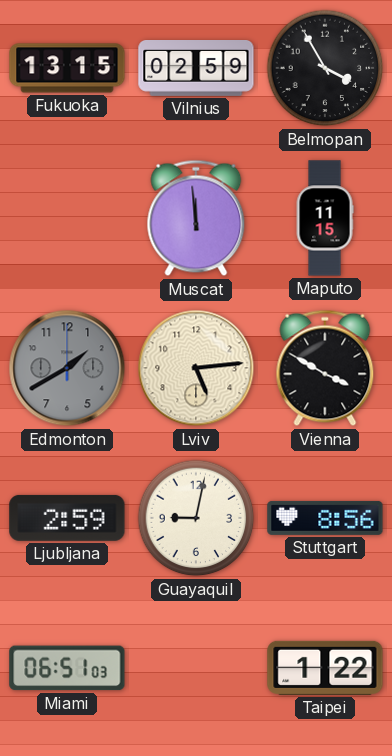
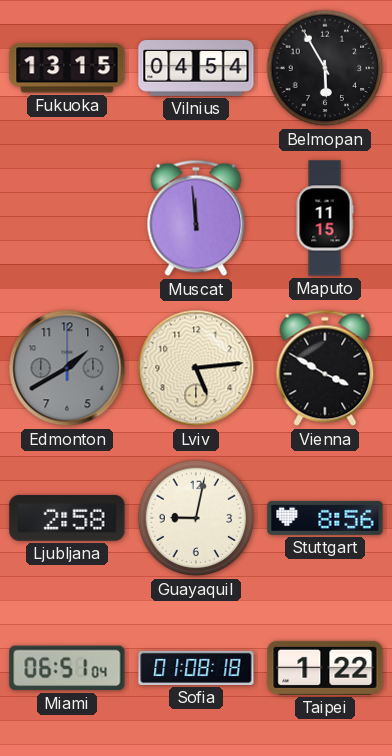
Vilnius: 02:59 -> 04:54
Belmopan: 3:55 -> 5:55
Ljubljana: 2:59 -> 2:58
Miami: 06:51:03 -> 06:51:04
Sofia: none -> 01:08
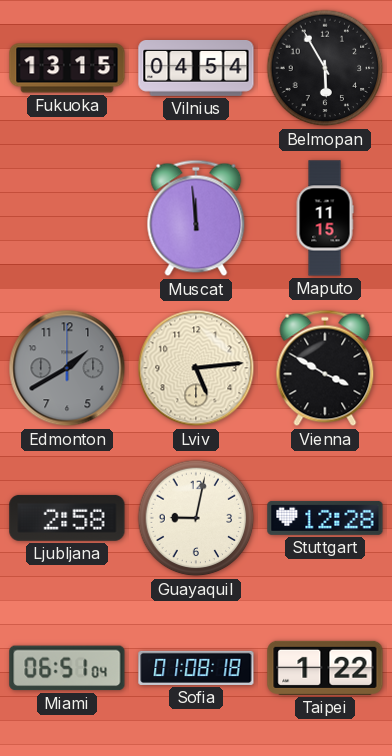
Stuttgart: 8:56 -> 12:28
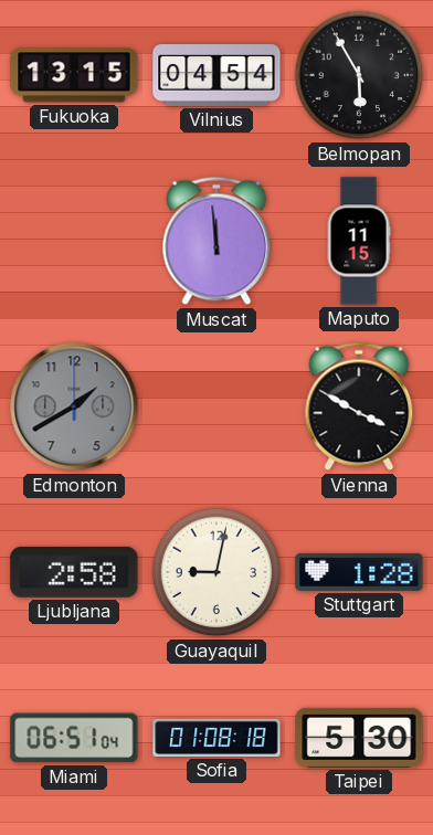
Lviv: 5:14 -> none
Stuttgart: 12:28 -> 1:28
Taipei: 1:22 -> 5:30
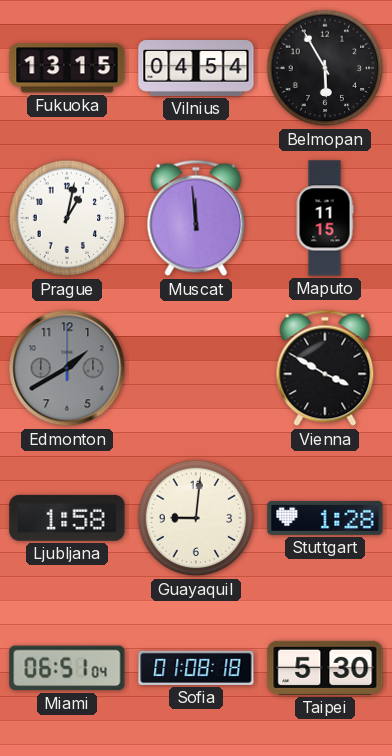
Prague: none -> 1:02
Ljubljana: 2:58 -> 1:58
Guayaquil: 9:02 -> 9:01
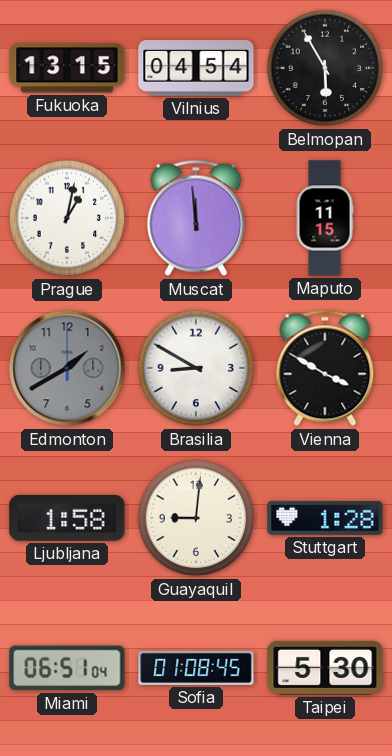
Brasilia: none -> 8:50
Sofia: 01:08:18 -> 01:08:45
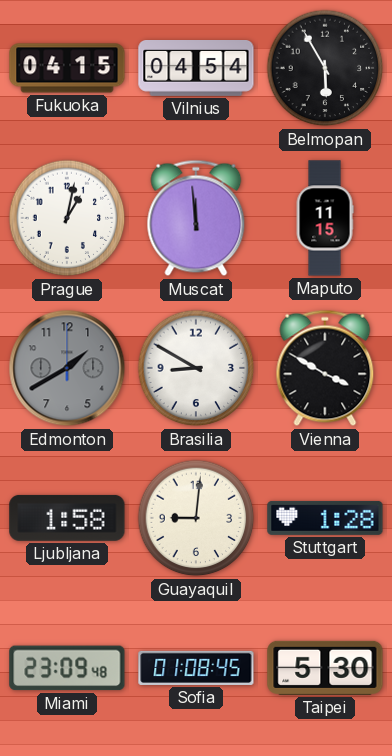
Fukuoka: 13:15 -> 04:15
Miami: 06:51 -> 23:09
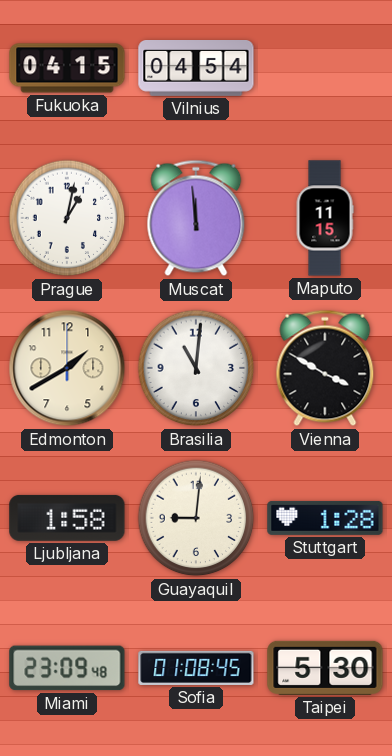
Belmopan: 5:55 -> none
Edmonton dial: grey -> cream
Brasilia: 8:50 -> 11:01
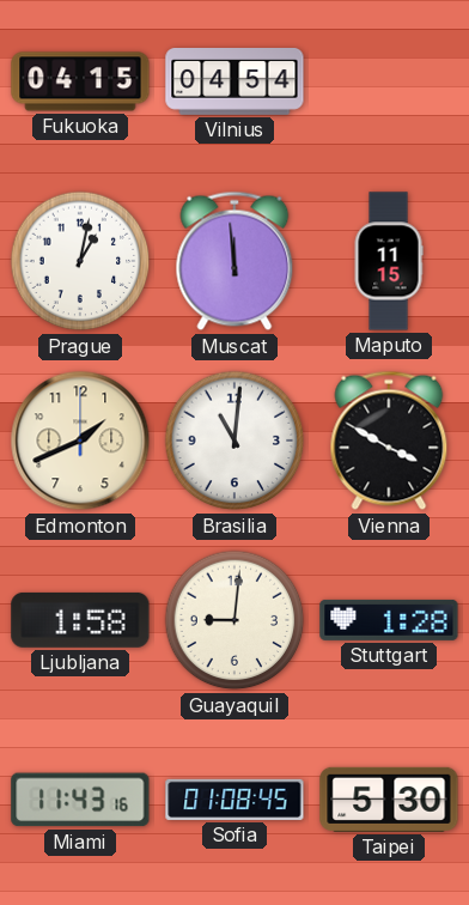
Edmonton: 1:40 -> 1:41
Miami: 23:09 -> 11:43
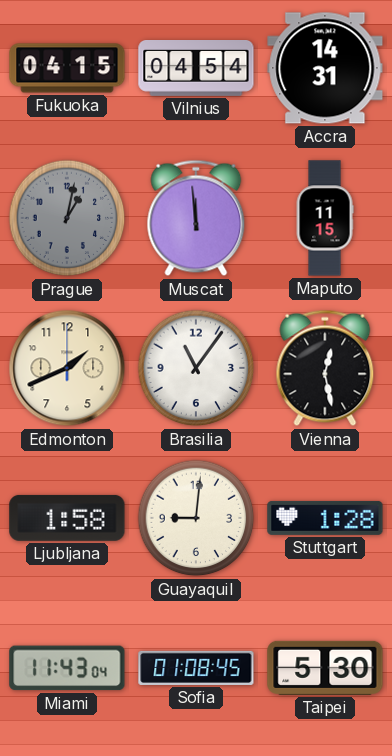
Accra: none -> 14:31
Prague dial: white -> grey
Brasilia: 11:01 -> 11:06
Vienna: 3:50 -> 12:28
Miami: 11:43:16 -> 11:43:04
